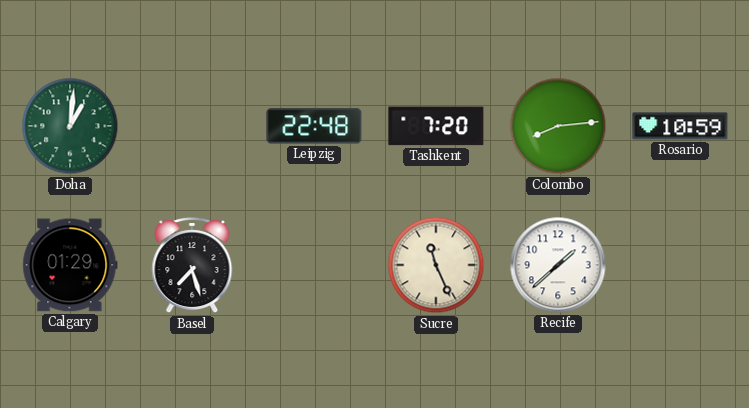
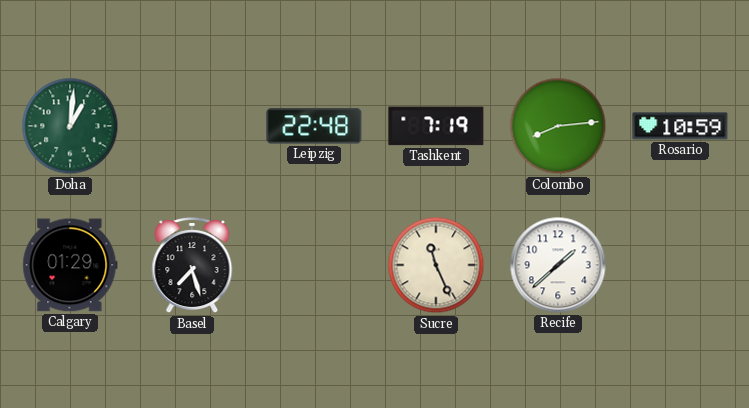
Tashkent: 7:20 -> 7:19
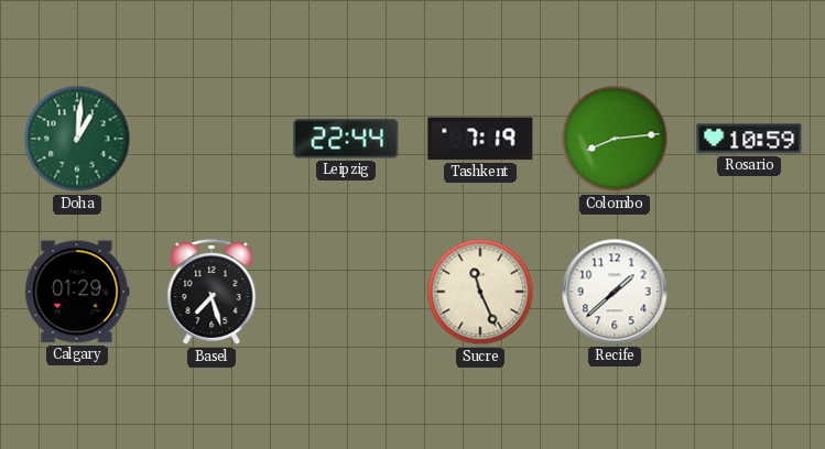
Leipzig: 22:48 -> 22:44
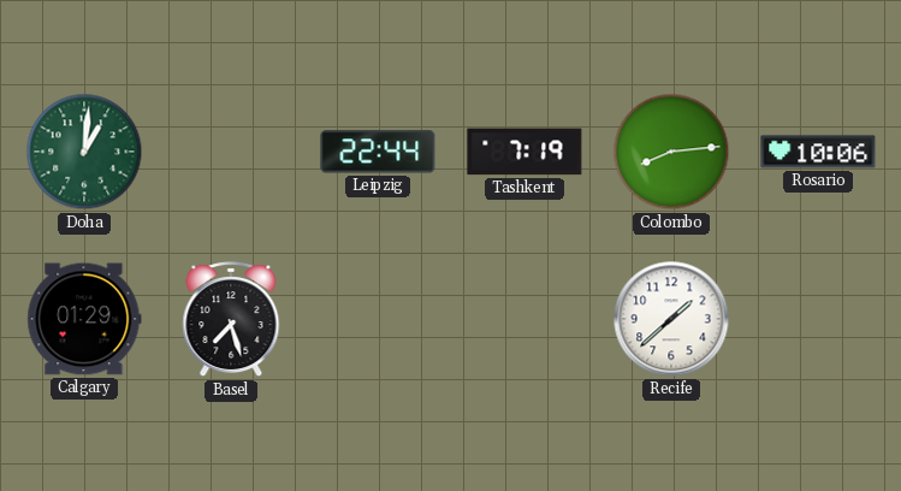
Rosario: 10:59 -> 10:06
Sucre: 11:26 -> none
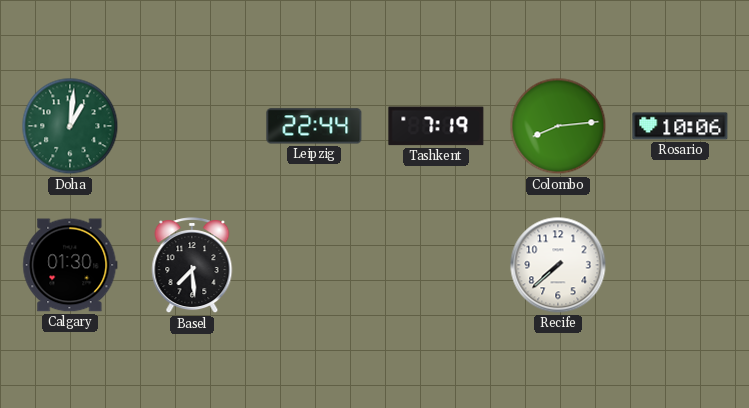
Calgary: 01:29 -> 01:30
Basel: 7:27 -> 7:29
Recife: 1:38 -> 7:38
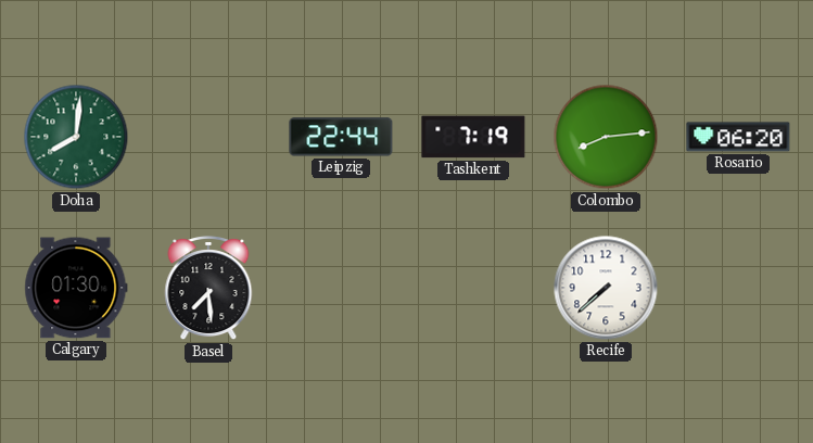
Doha: 1:01 -> 8:01
Rosario: 10:06 -> 06:20
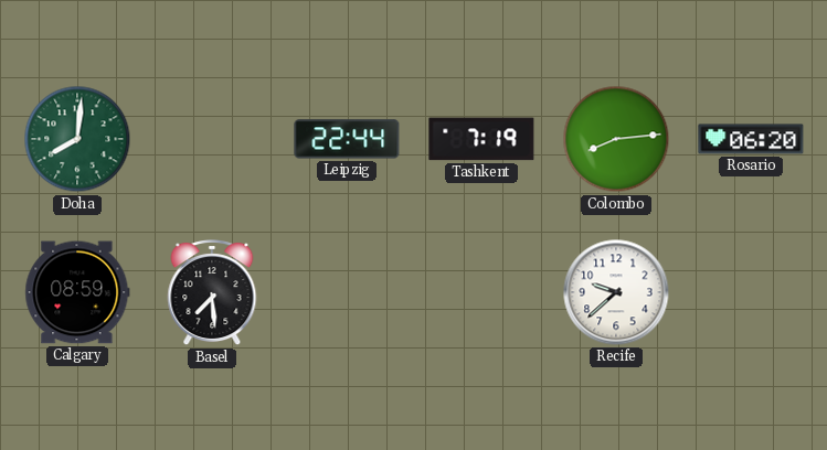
Calgary: 01:30 -> 08:59
Recife: 7:38 -> 9:38
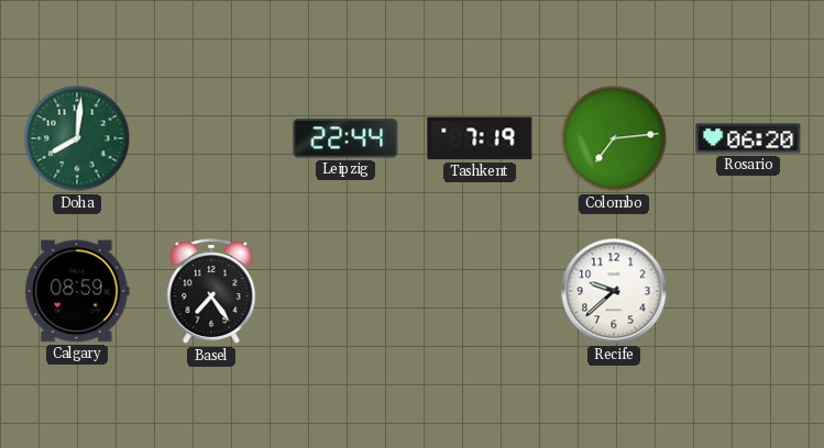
Colombo: 8:14 -> 7:14
Basel: 7:29 -> 7:24
